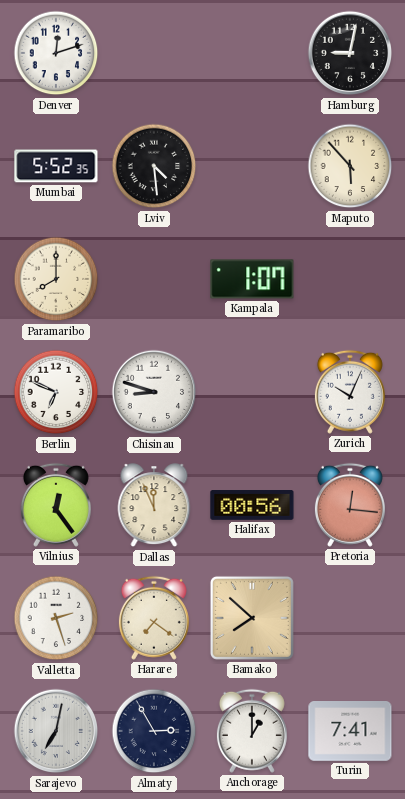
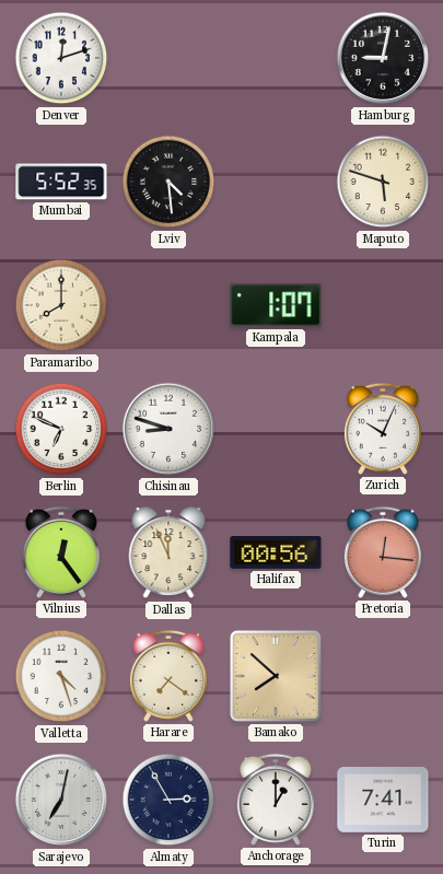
Maputo: 5:53 -> 5:48
Valletta: 2:27 -> 4:27
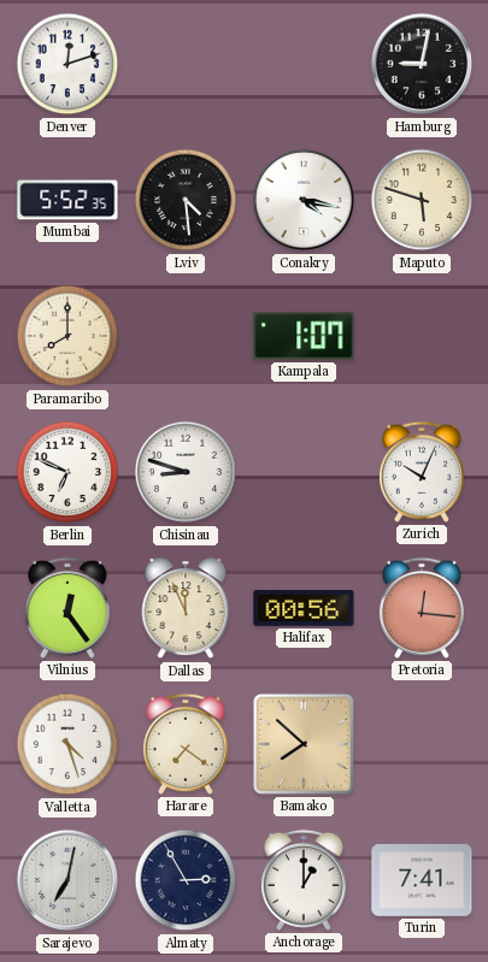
Conakry: none -> 4:17
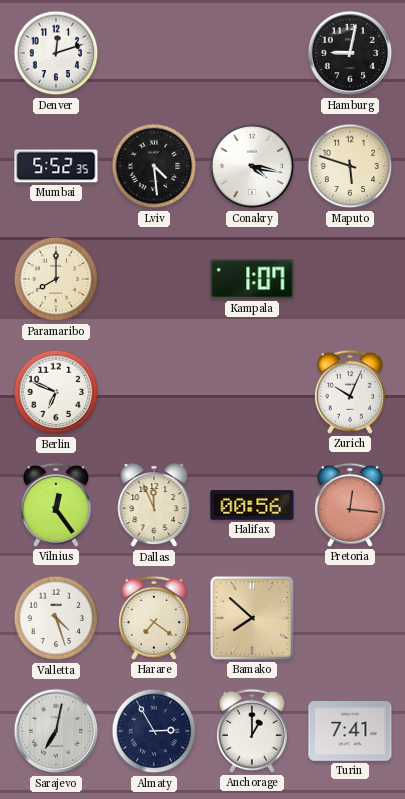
Chisinau: 8:48 -> none
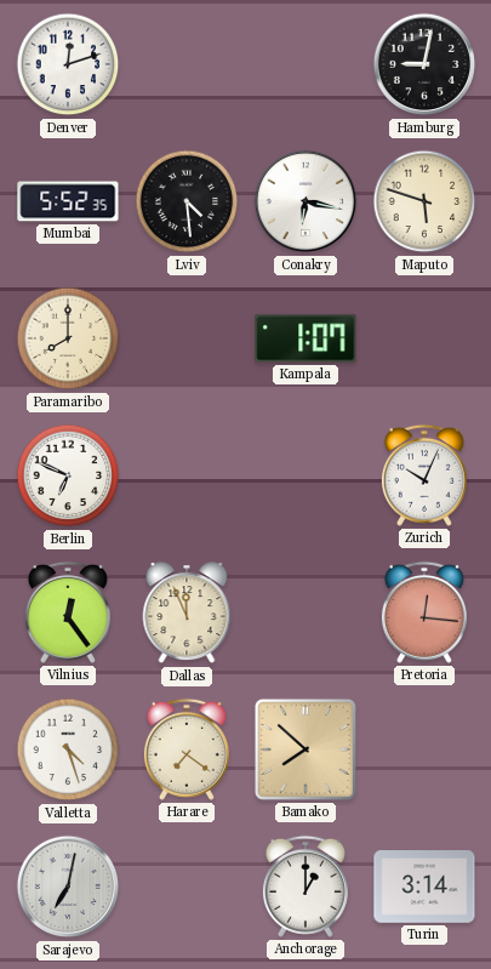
Conakry: 4:17 -> 6:17
Halifax: 00:56 -> none
Almaty: 2:55 -> none
Turin: 7:41 -> 3:14
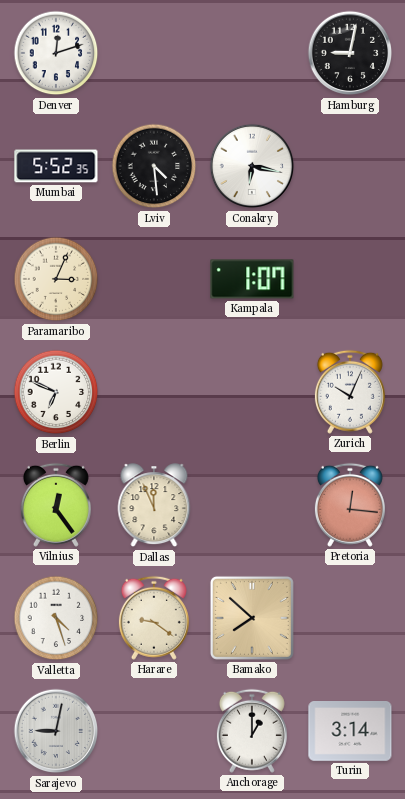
Maputo: 5:48 -> none
Paramaribo: 8:00 -> 3:04
Harare: 7:21 -> 9:21
Sarajevo: 7:02 -> 9:02
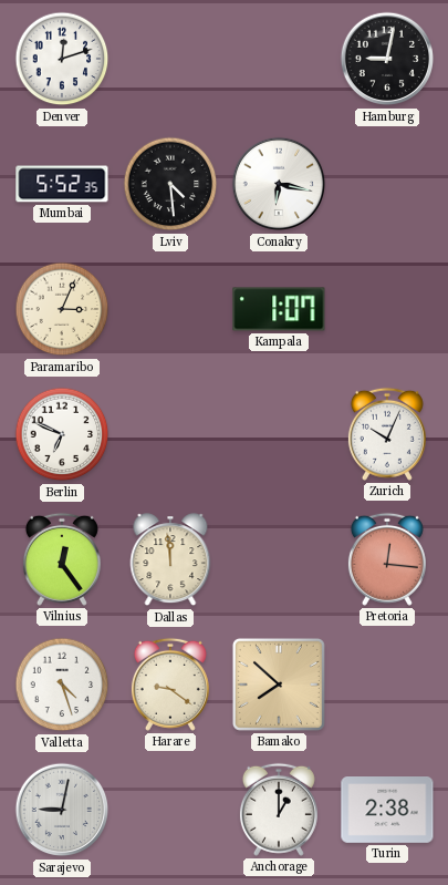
Dallas: 11:56 -> 11:59
Turin: 3:14 -> 2:38
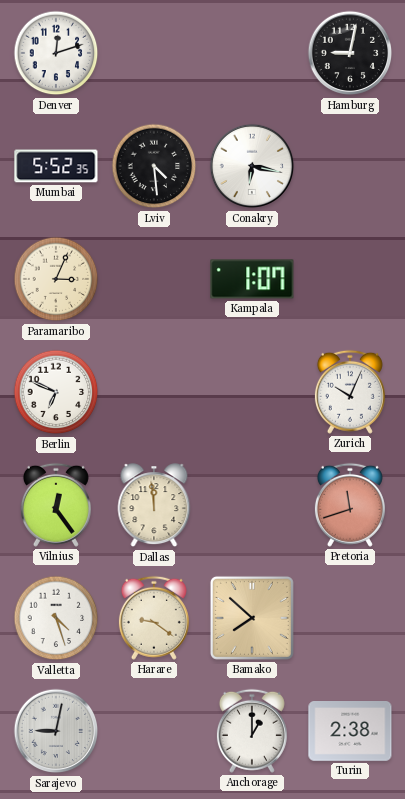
Pretoria: 12:16 -> 11:42
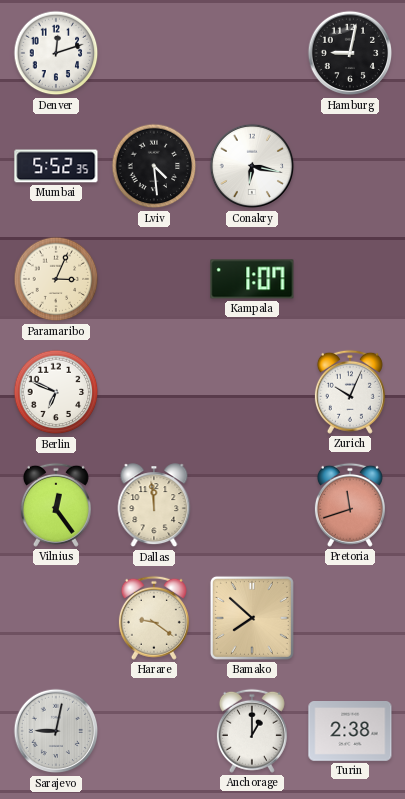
Valletta: 4:27 -> none
